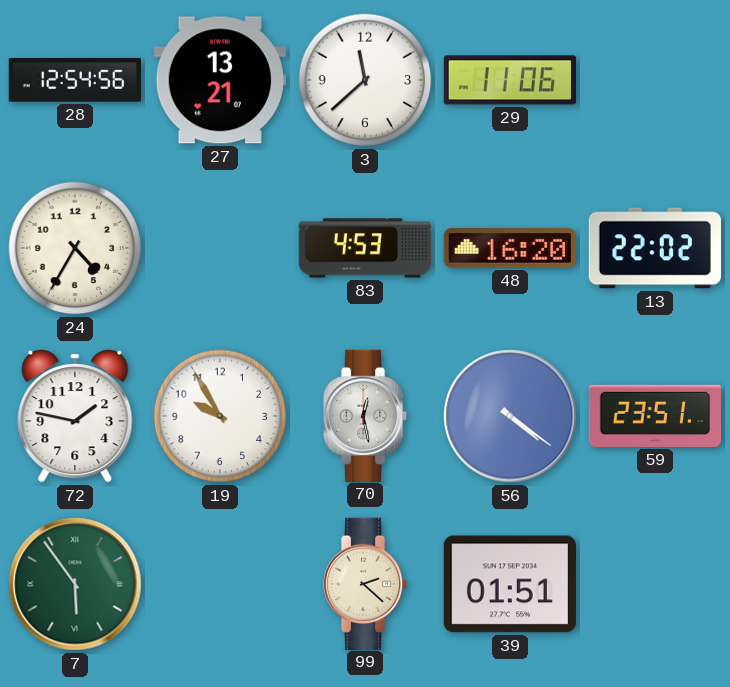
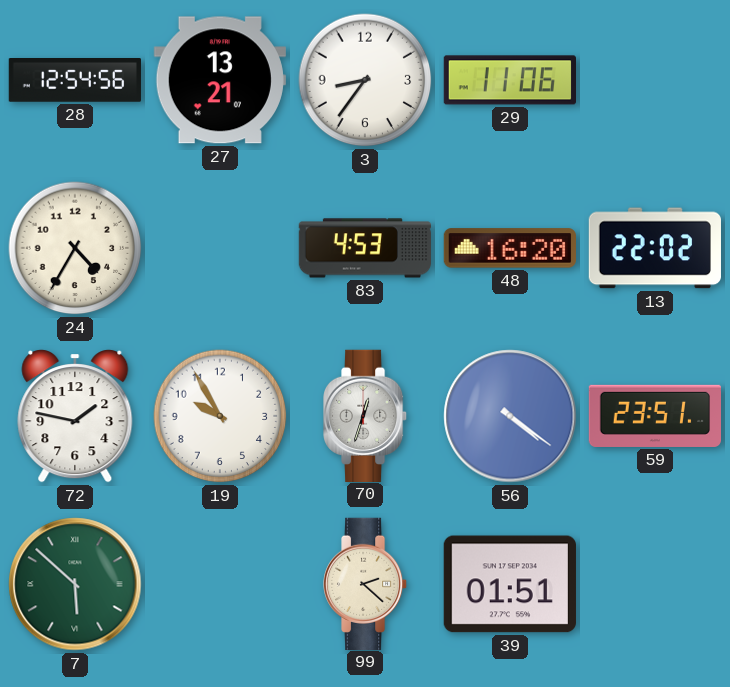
3: 11:38 -> 8:36
70: 12:28 -> 12:33
7: 5:54 -> 5:52
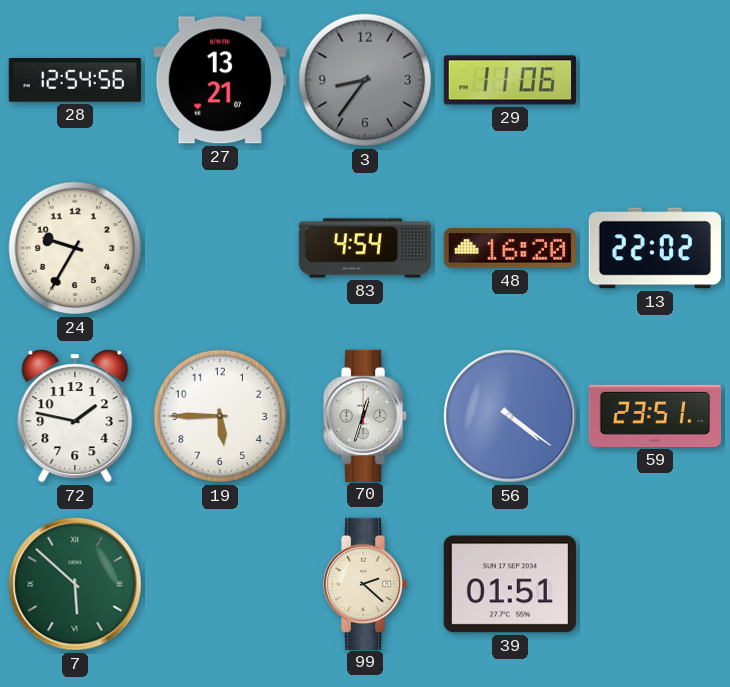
3 dial: white -> grey
24: 4:35 -> 9:35
83: 4:53 -> 4:54
19: 9:55 -> 5:45
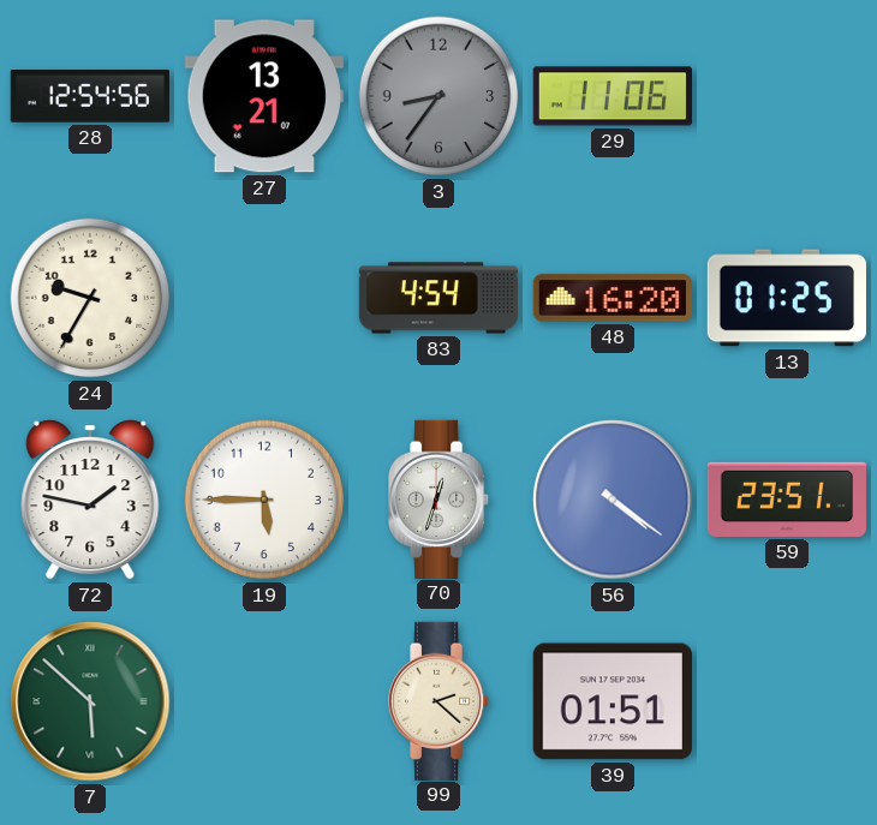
13: 22:02 -> 01:25
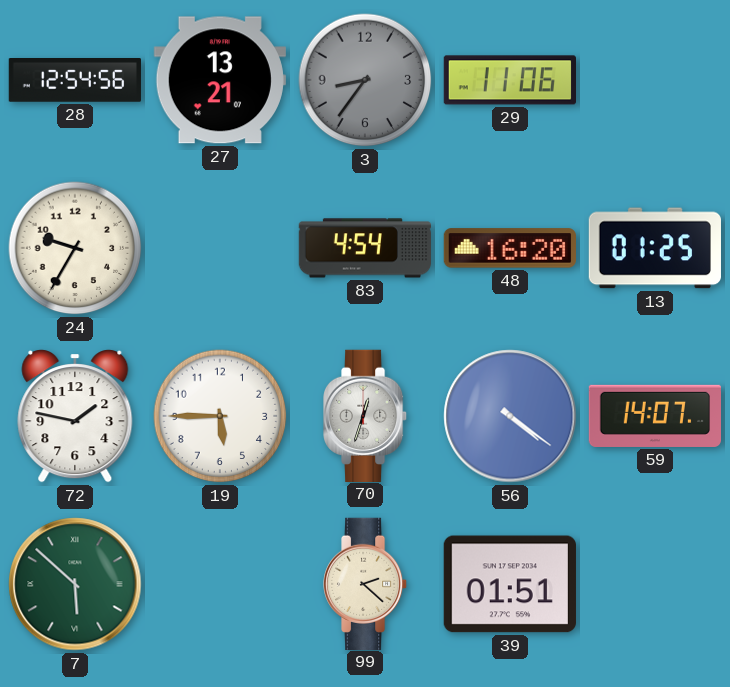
59: 23:51 -> 14:07
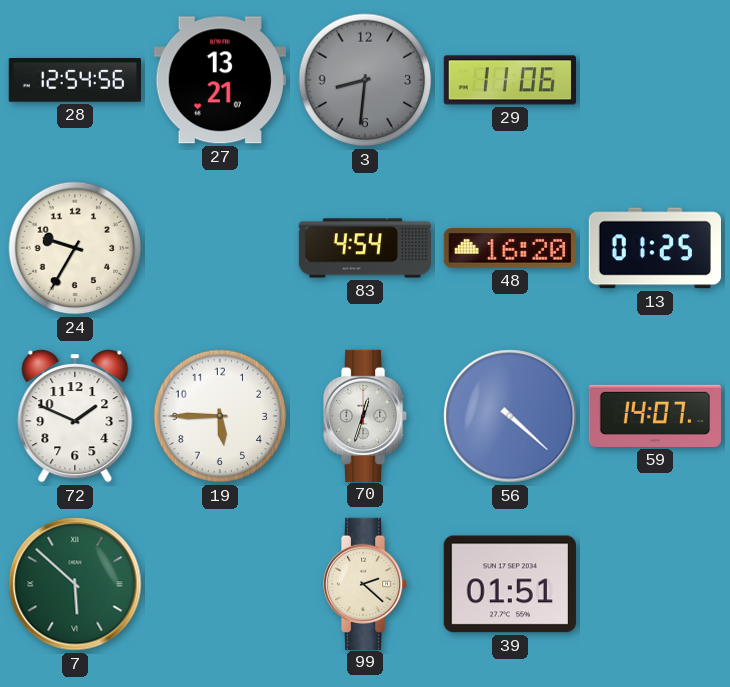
3: 8:36 -> 8:31
72: 1:47 -> 1:49
56: 4:21 -> 4:22
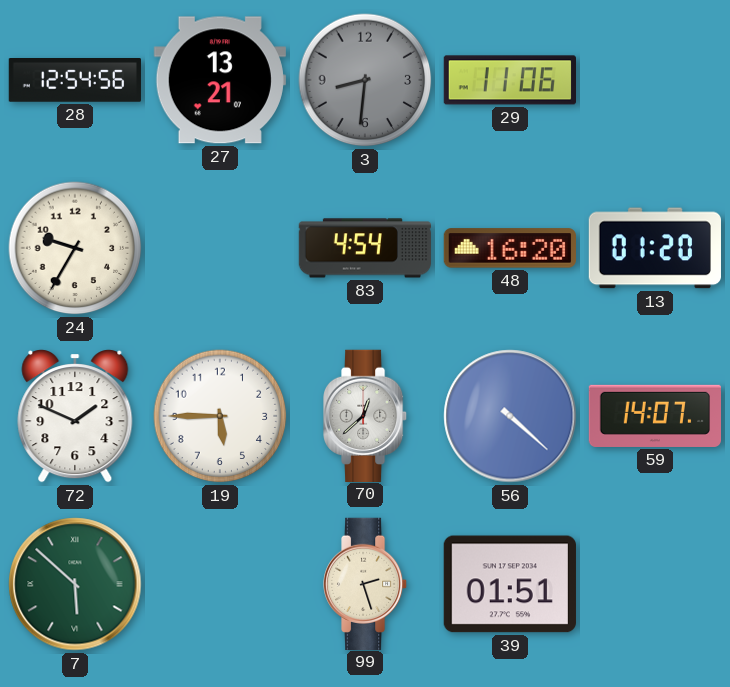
13: 01:25 -> 01:20
70: 12:33 -> 12:38
99: 2:22 -> 2:27
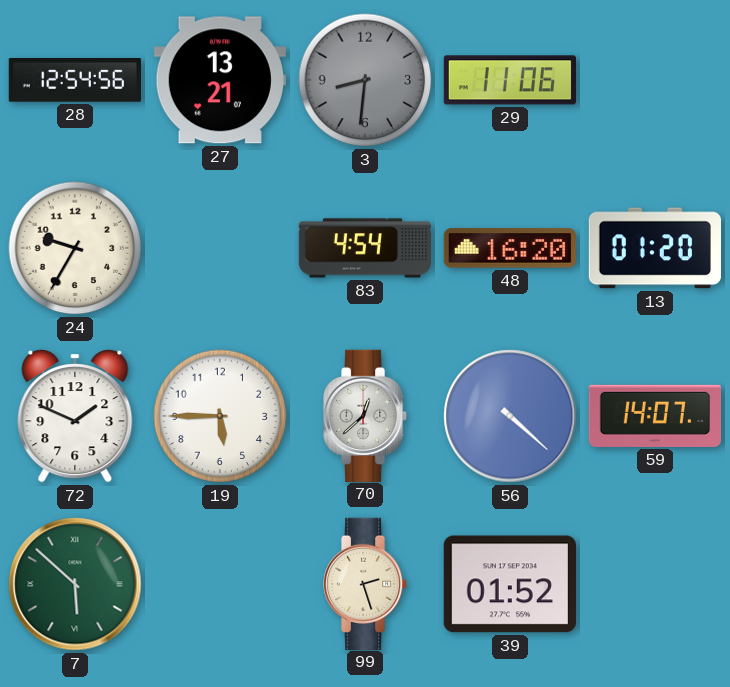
39: 01:51 -> 01:52
